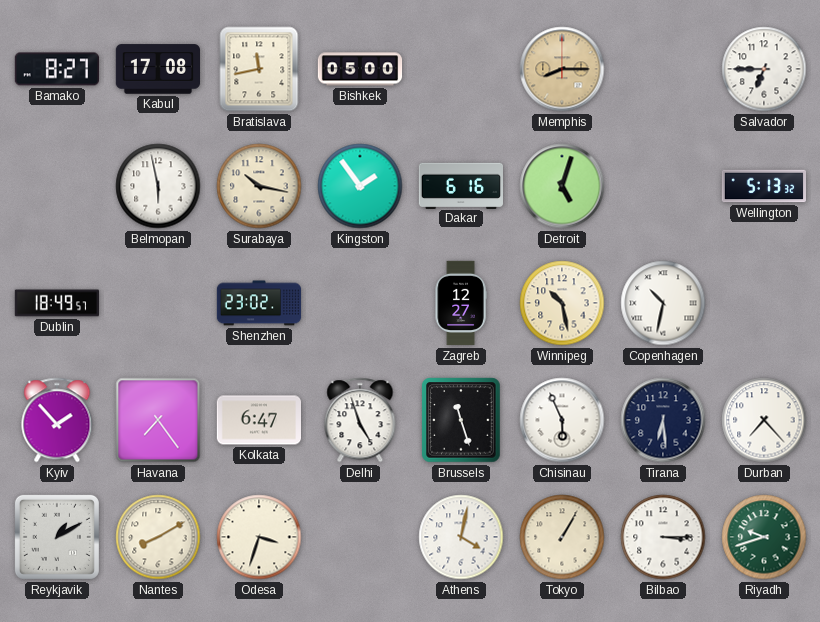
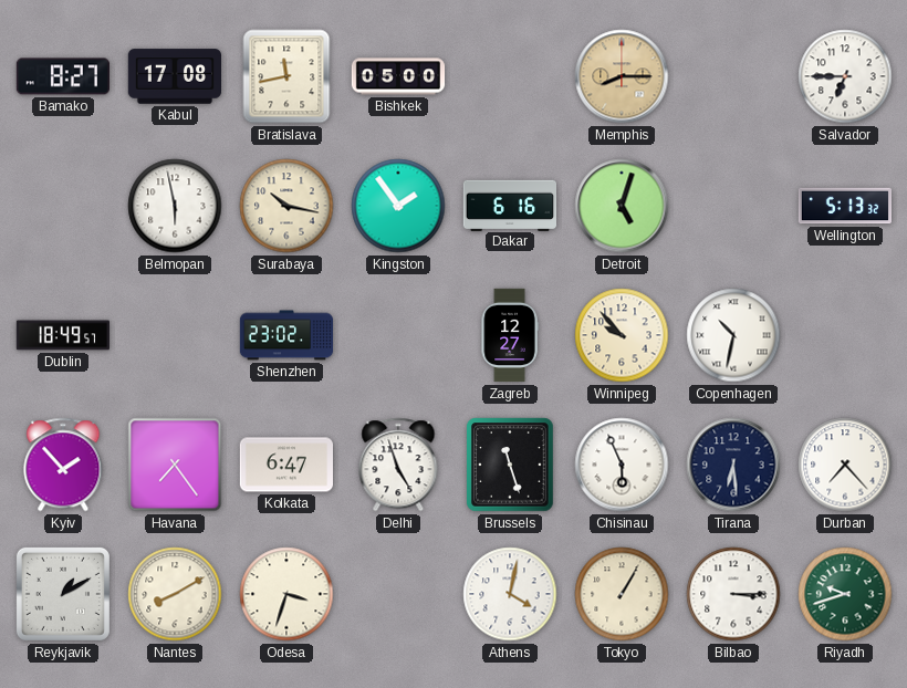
Winnipeg: 10:28 -> 9:53
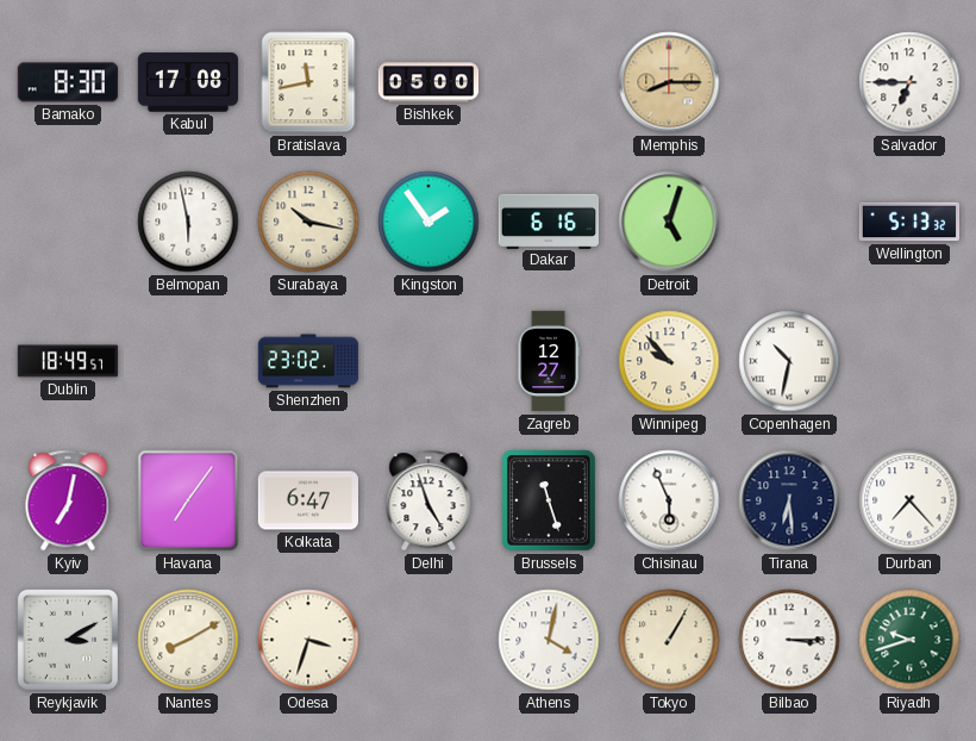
Bamako: 8:27 -> 8:30
Kyiv: 1:53 -> 7:02
Havana: 7:24 -> 7:06
Reykjavik: 1:10 -> 3:10
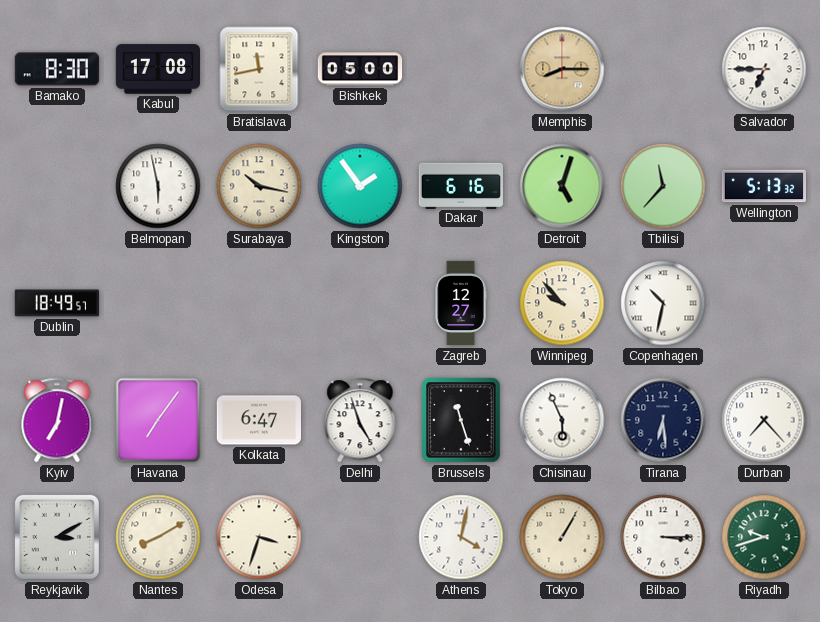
Tbilisi: none -> 11:37
Shenzhen: 23:02 -> none
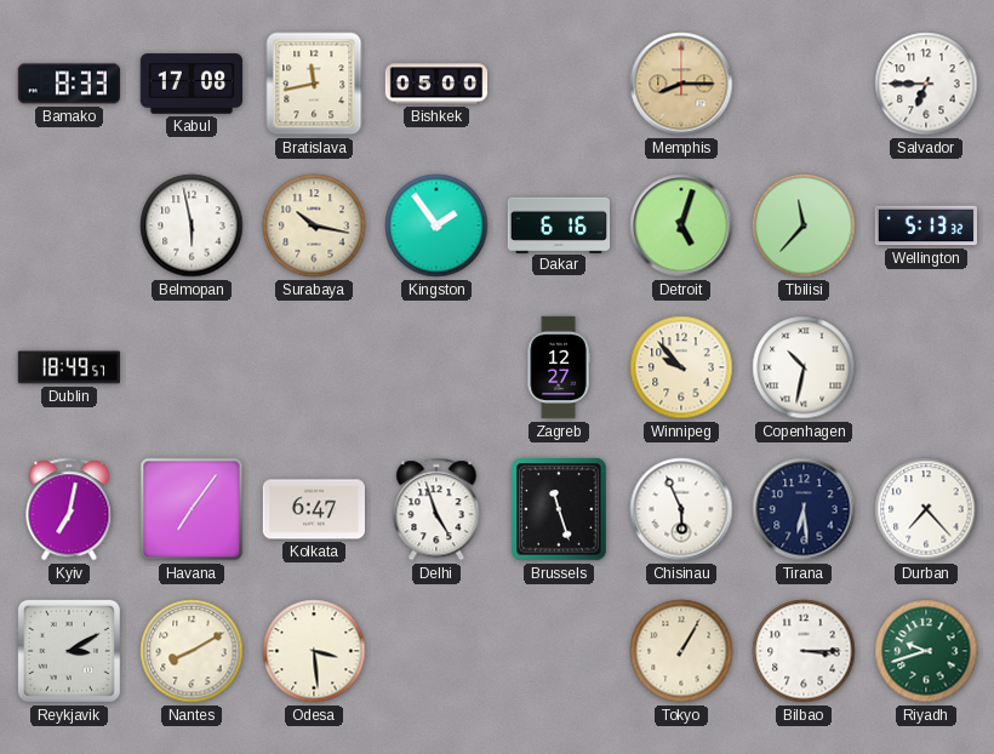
Bamako: 8:30 -> 8:33
Odesa: 3:33 -> 3:29
Athens: 4:02 -> none
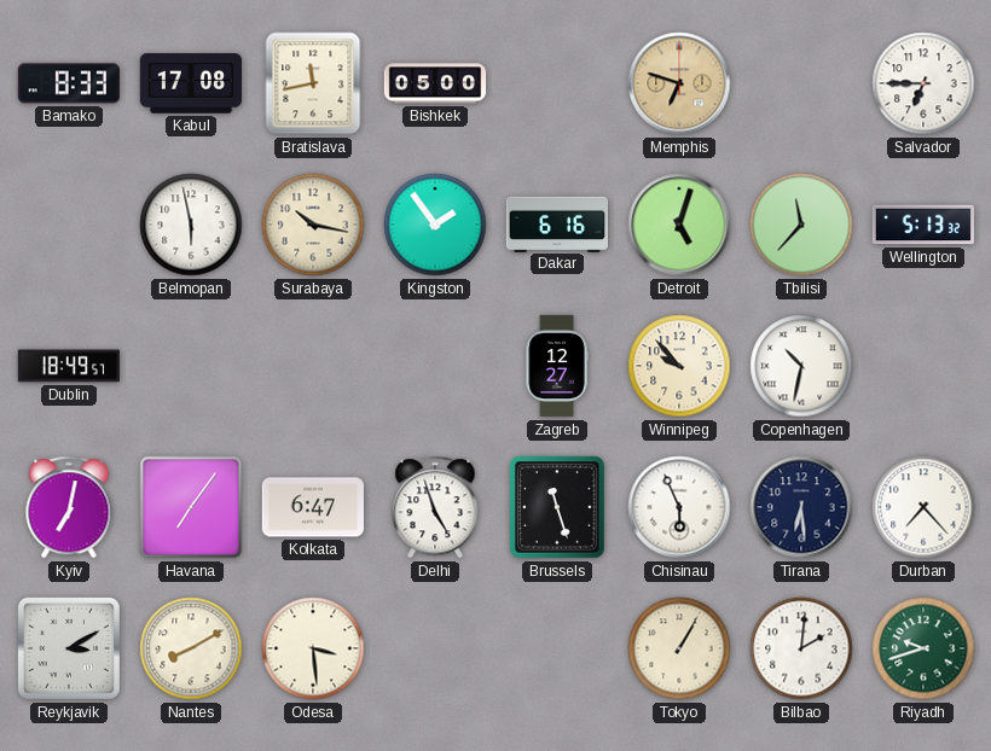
Memphis: 8:15 -> 6:48
Bilbao: 3:15 -> 2:01
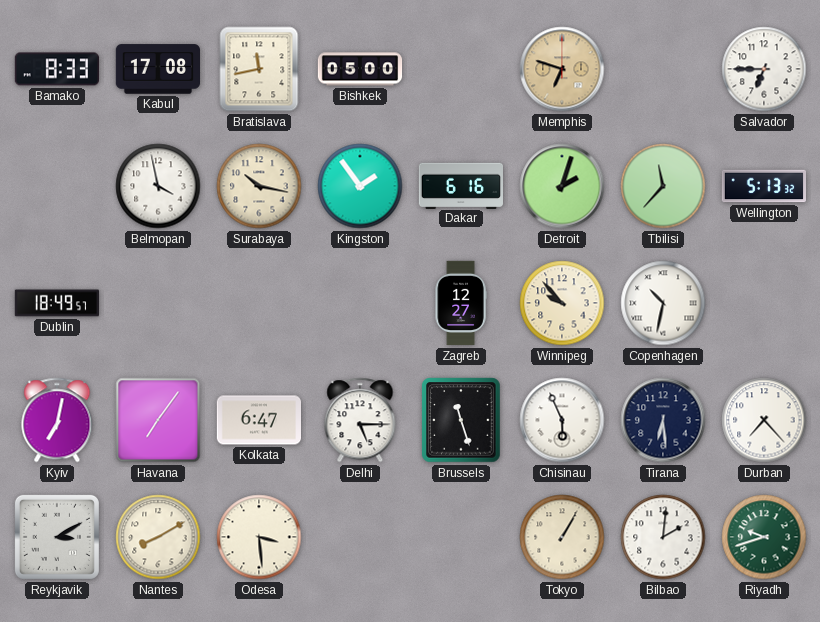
Belmopan: 5:58 -> 3:58
Detroit: 5:03 -> 2:03
Delhi: 4:57 -> 5:15
